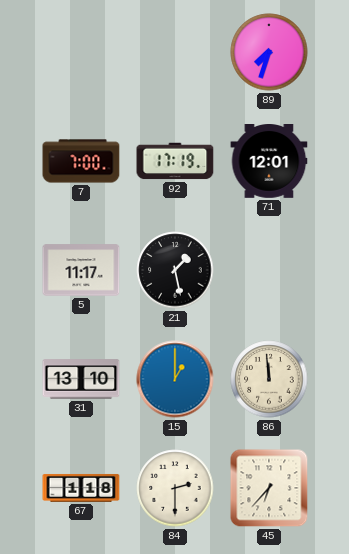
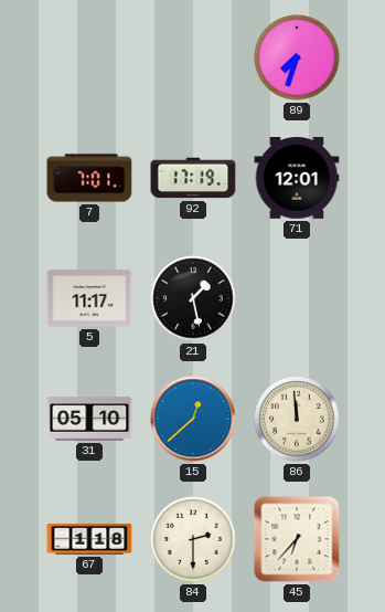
7: 7:00 -> 7:01
31: 13:10 -> 05:10
15: 1:00 -> 12:38
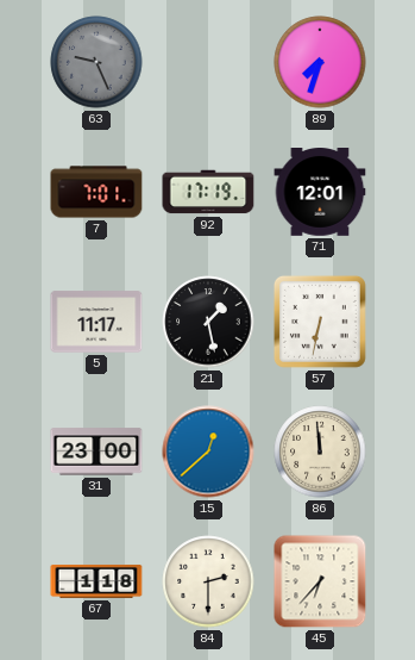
63: none -> 9:26
57: none -> 6:32
31: 05:10 -> 23:00
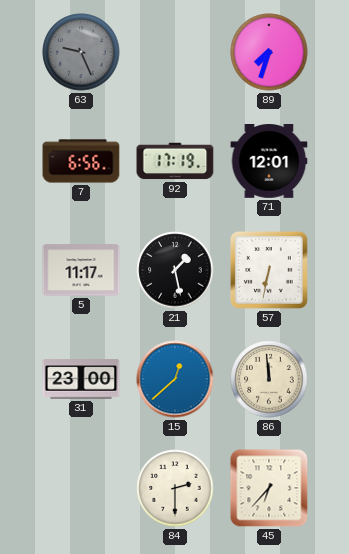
7: 7:01 -> 6:56
67: 1:18 -> none
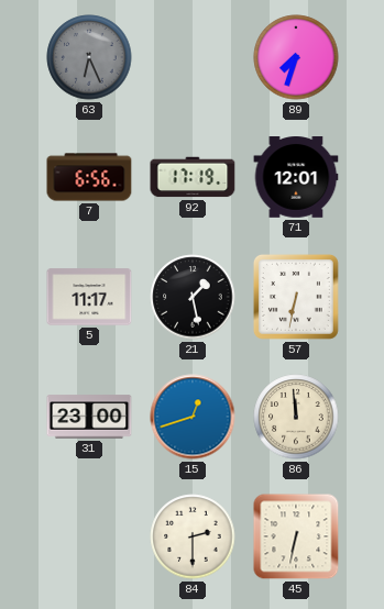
63: 9:26 -> 6:26
15: 12:38 -> 12:42
45: 6:37 -> 6:32
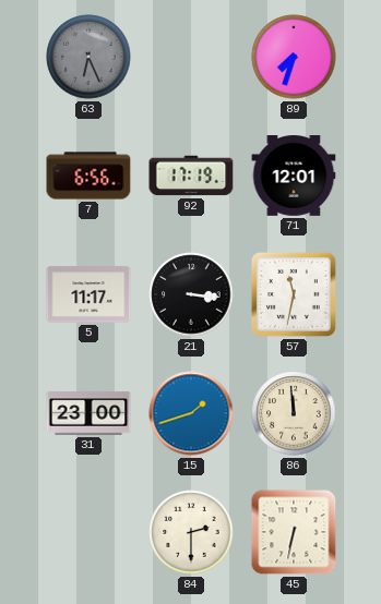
21: 1:28 -> 3:16
57: 6:32 -> 11:32
15: 12:42 -> 1:42
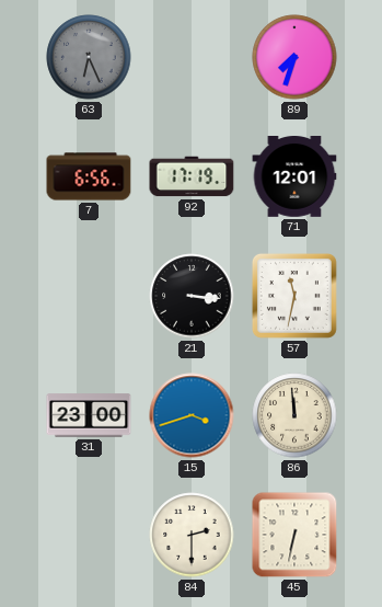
5: 11:17 -> none
15: 1:42 -> 3:42
